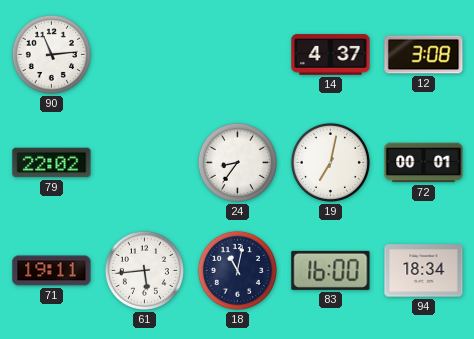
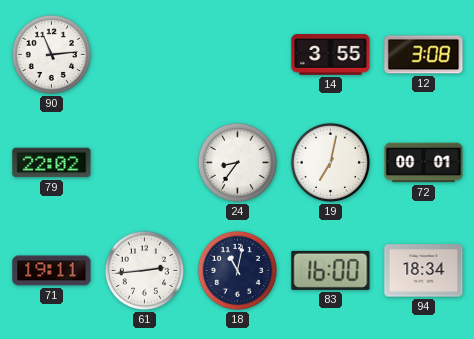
14: 4:37 -> 3:55
61: 5:44 -> 2:44
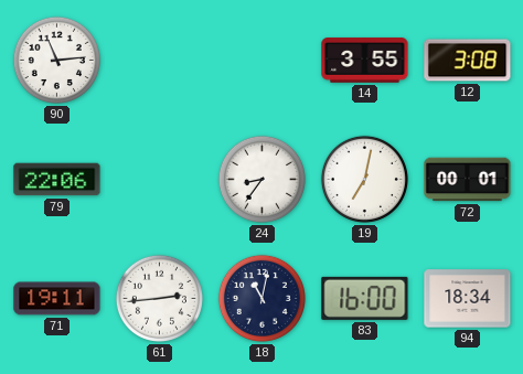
79: 22:02 -> 22:06
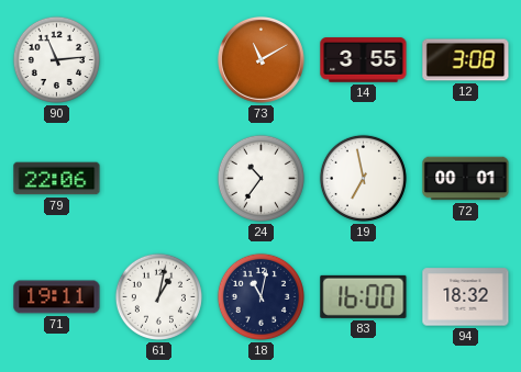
73: none -> 11:10
24: 8:36 -> 10:36
19: 7:02 -> 6:58
61: 2:44 -> 1:02
94: 18:34 -> 18:32
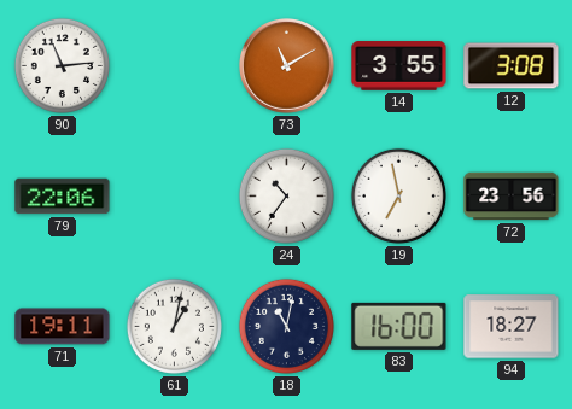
72: 00:01 -> 23:56
94: 18:32 -> 18:27
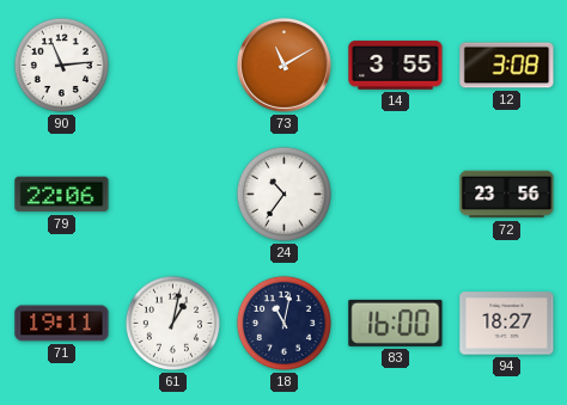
19: 6:58 -> none
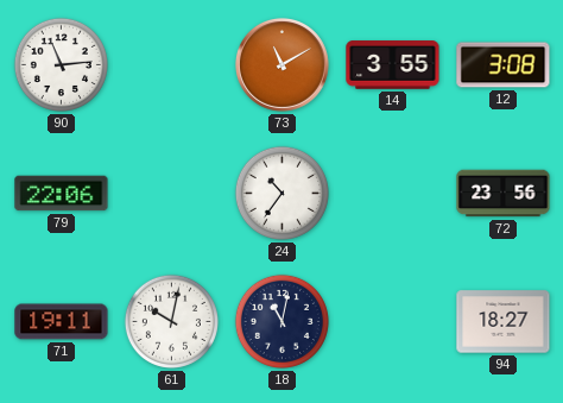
61: 1:02 -> 10:02
83: 16:00 -> none
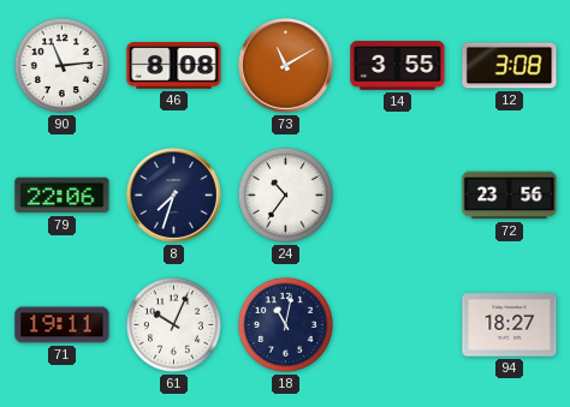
46: none -> 8:08
8: none -> 7:33
61: 10:02 -> 10:04
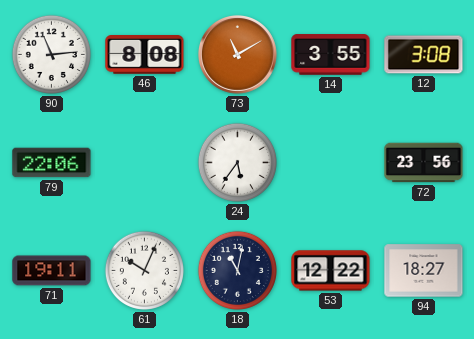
8: 7:33 -> none
24: 10:36 -> 5:36
53: none -> 12:22
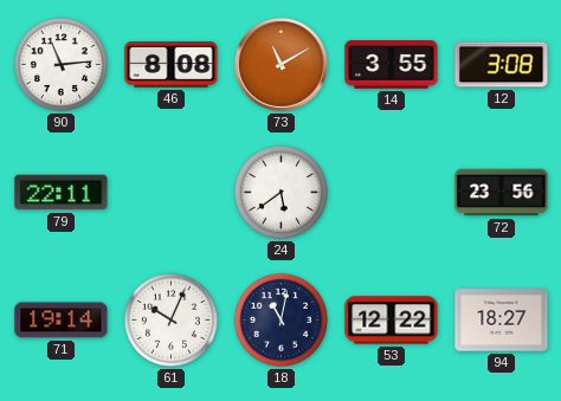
79: 22:06 -> 22:11
24: 5:36 -> 5:39
71: 19:11 -> 19:14
